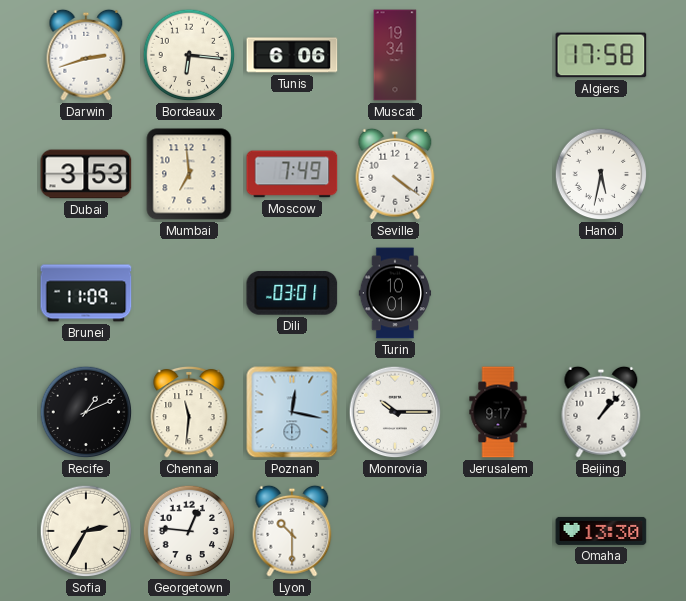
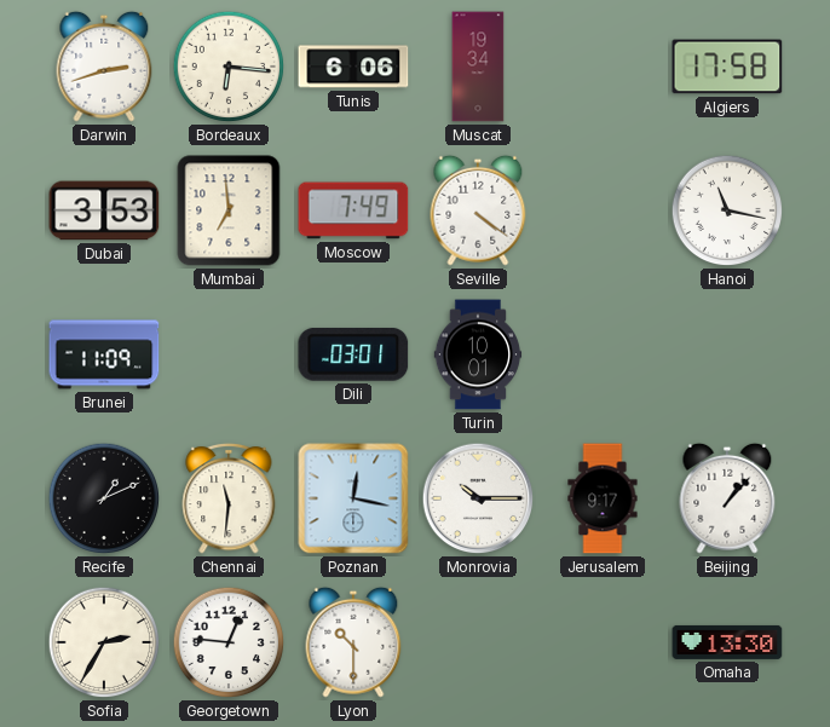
Hanoi: 5:32 -> 11:17
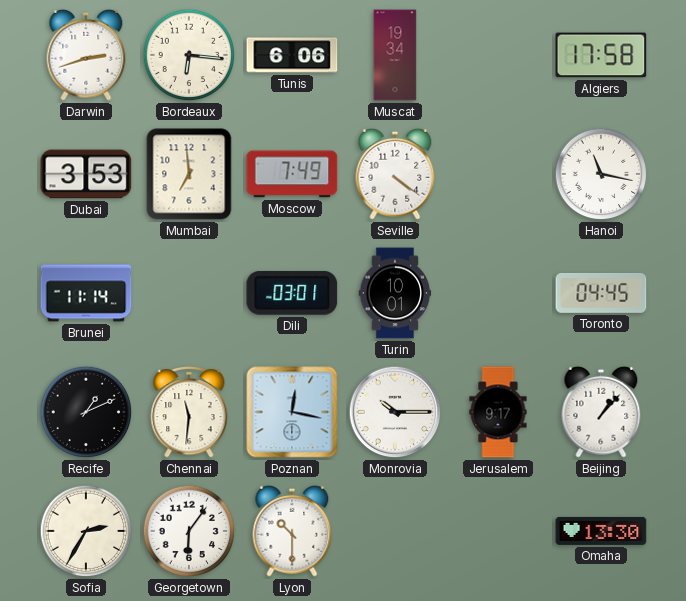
Brunei: 11:09 -> 11:14
Toronto: none -> 04:45
Georgetown: 12:46 -> 6:06
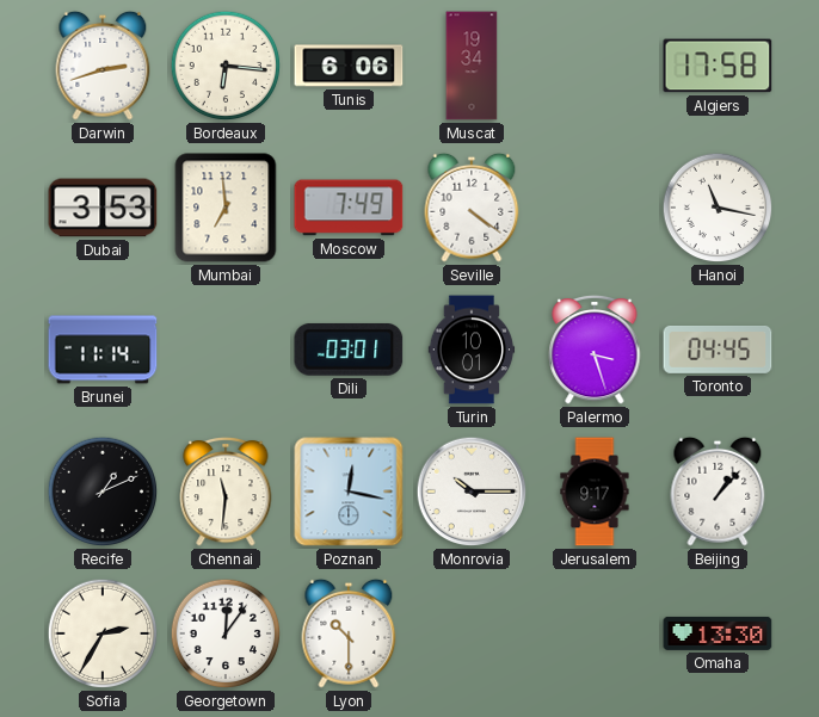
Palermo: none -> 3:27
Georgetown: 6:06 -> 12:06
